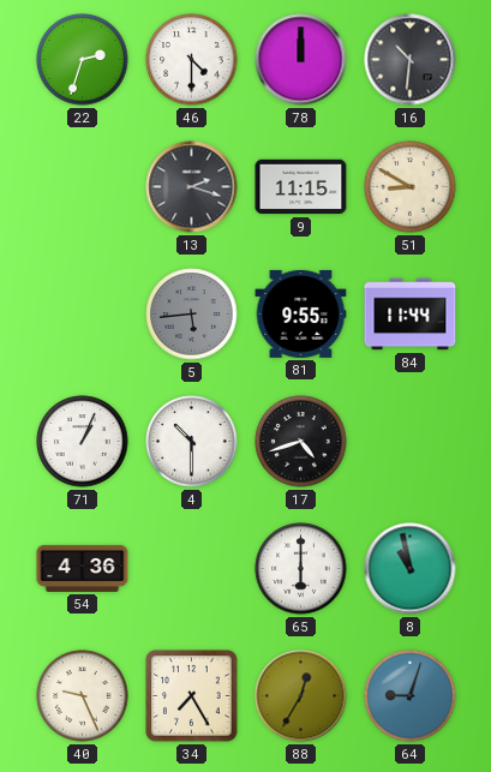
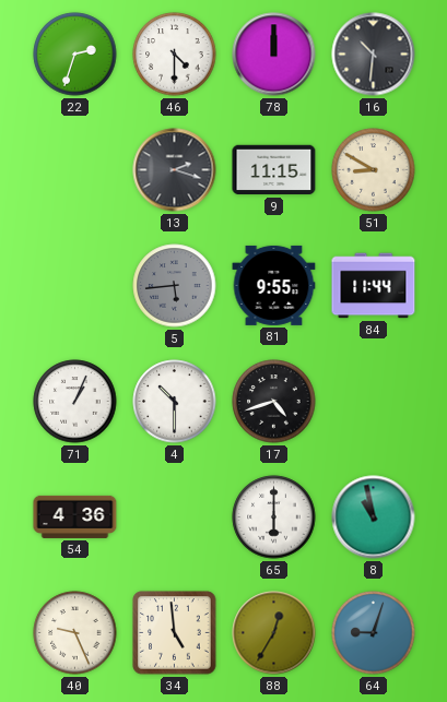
34: 7:25 -> 4:59
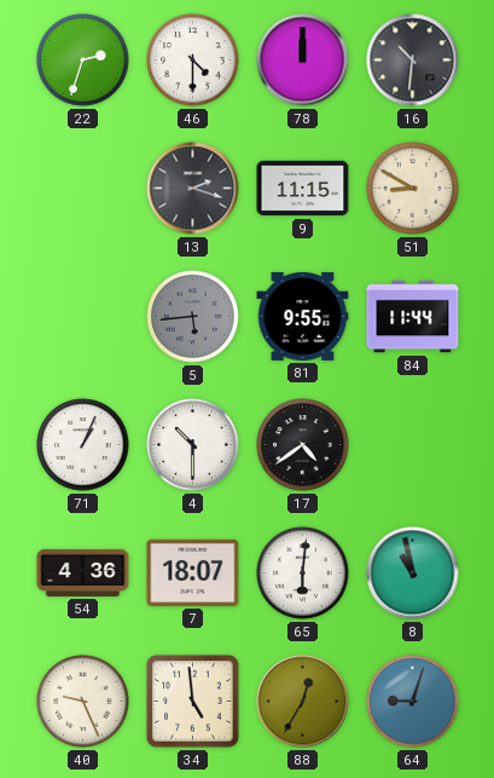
17: 4:42 -> 4:39
7: none -> 18:07
65: 6:00 -> 6:01
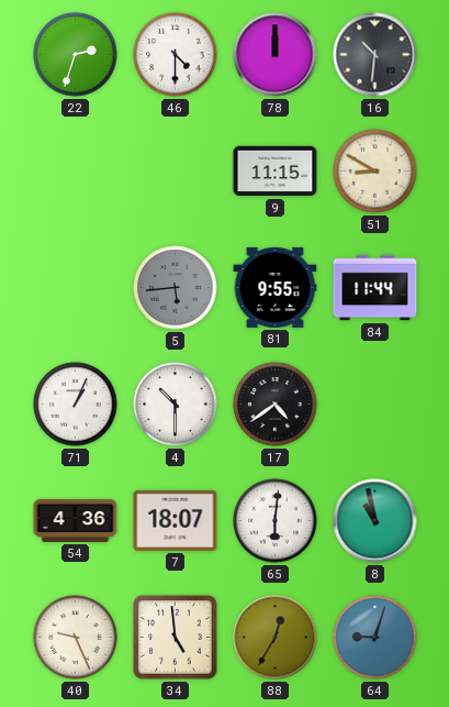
13: 2:18 -> none
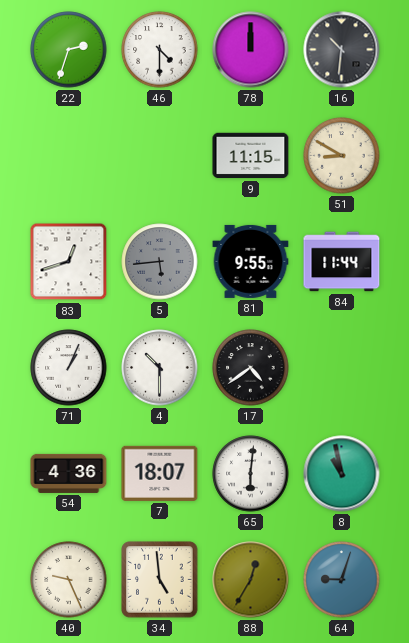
83: none -> 12:42
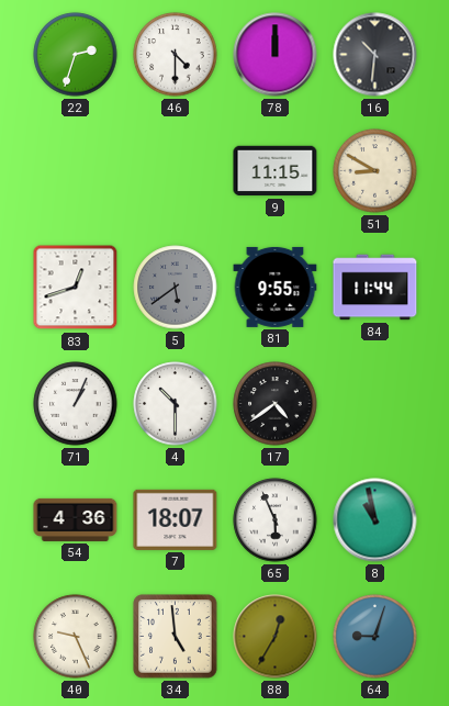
5: 5:44 -> 5:39
65: 6:01 -> 5:56
